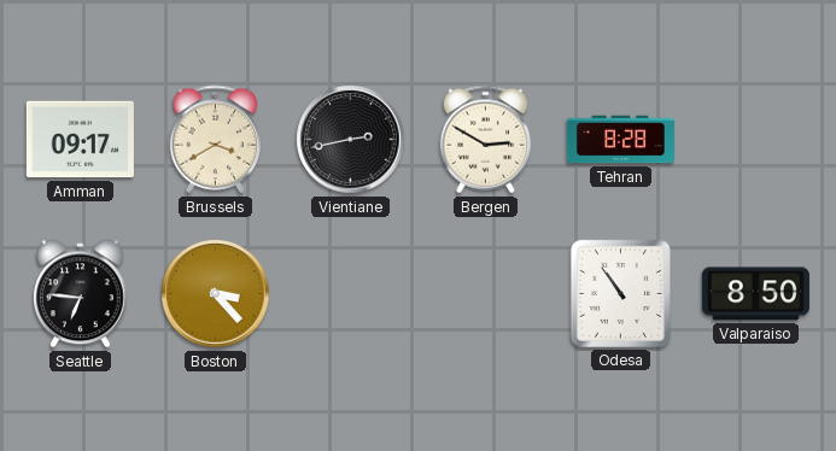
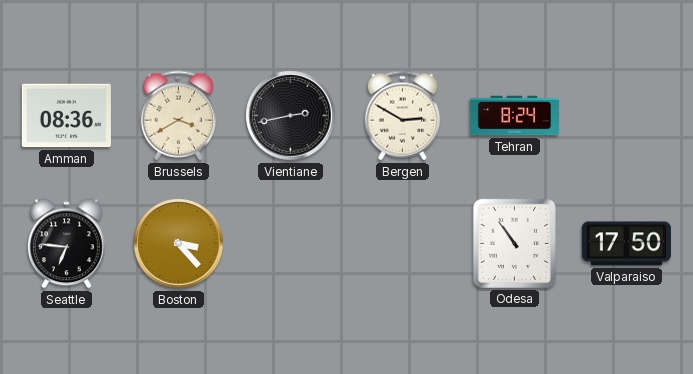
Amman: 09:17 -> 08:36
Tehran: 8:28 -> 8:24
Valparaiso: 8:50 -> 17:50
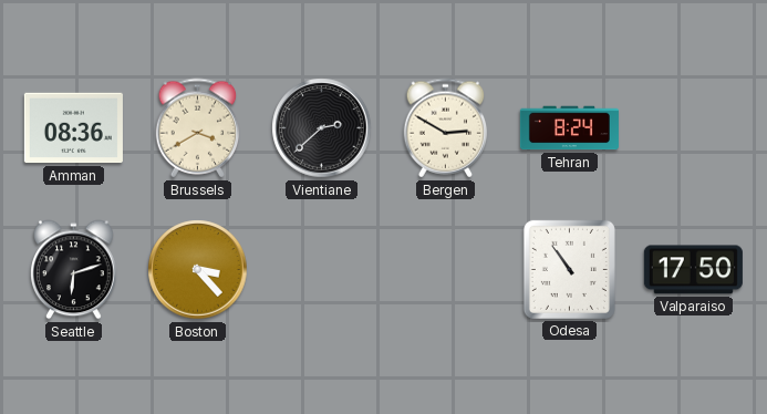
Vientiane: 2:43 -> 2:38
Seattle: 6:46 -> 6:12
